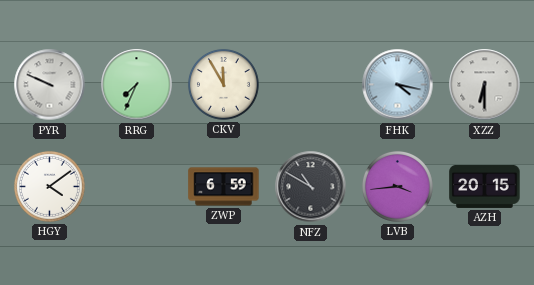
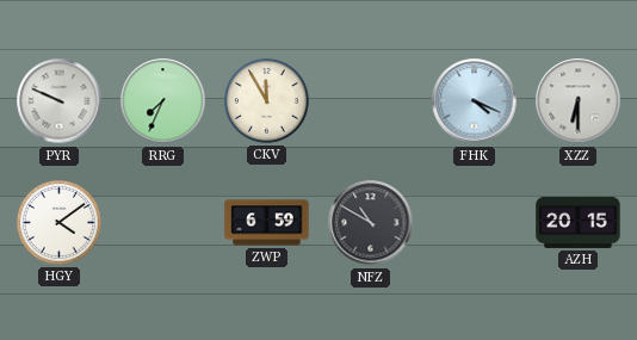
FHK: 4:17 -> 4:19
LVB: 3:44 -> none
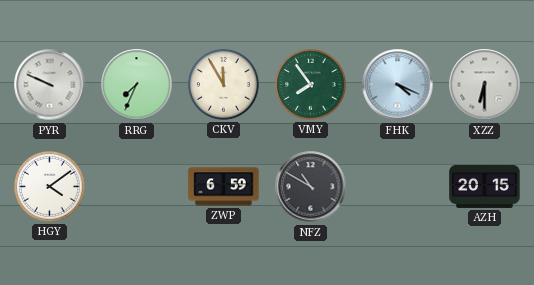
VMY: none -> 7:54
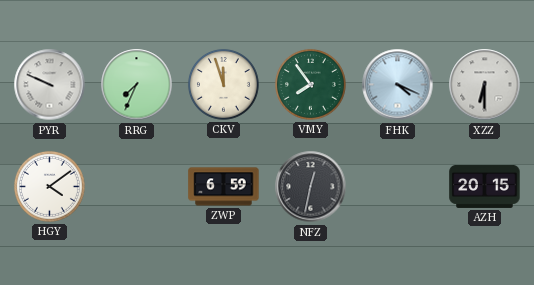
CKV: 11:55 -> 11:57
NFZ: 10:50 -> 12:32
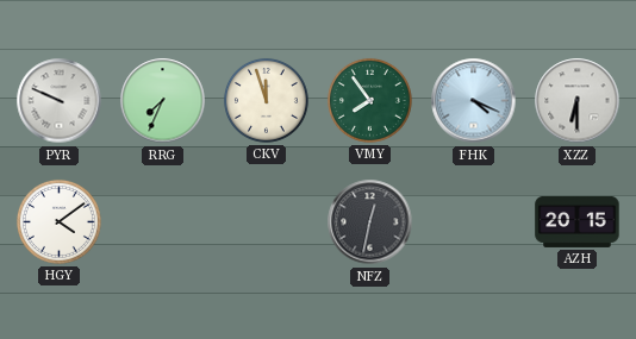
ZWP: 6:59 -> none
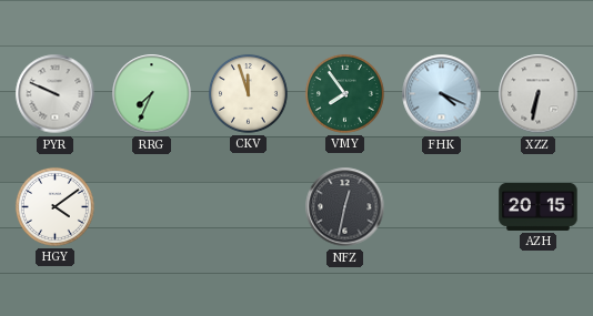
XZZ: 6:30 -> 6:32
